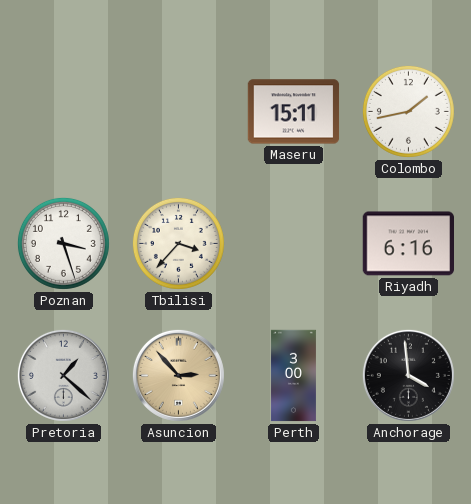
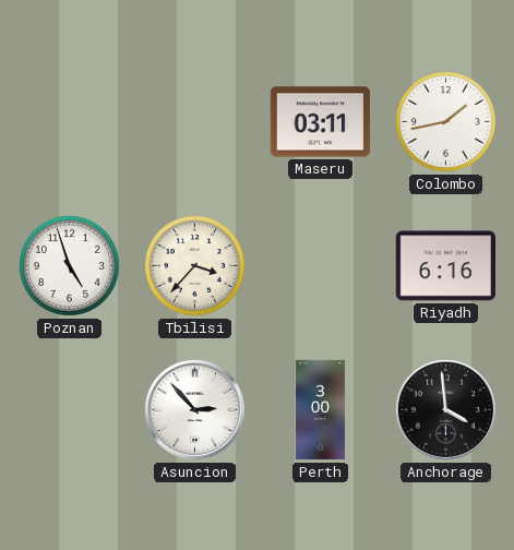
Maseru: 15:11 -> 03:11
Poznan: 3:27 -> 4:57
Pretoria: 1:22 -> none
Asuncion dial: champagne -> white
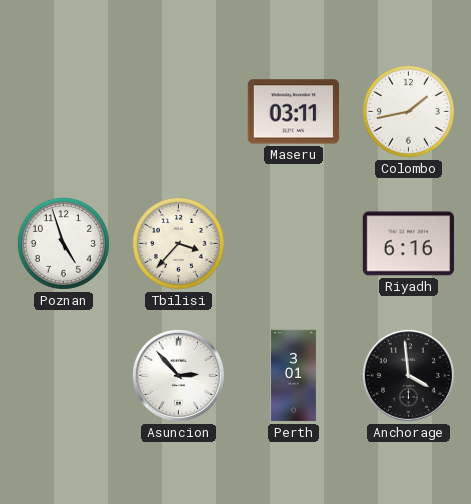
Perth: 3:00 -> 3:01
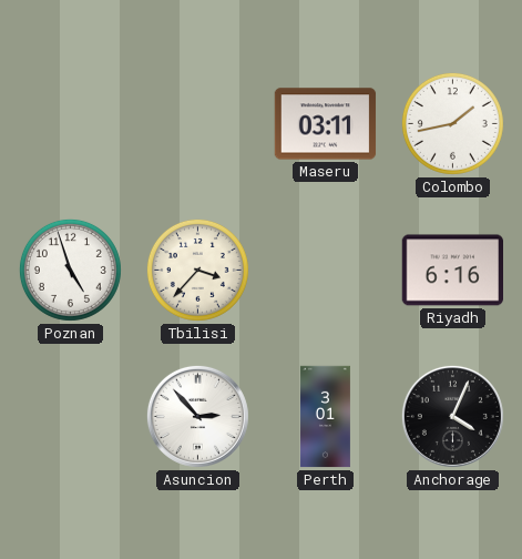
Anchorage: 3:59 -> 4:04
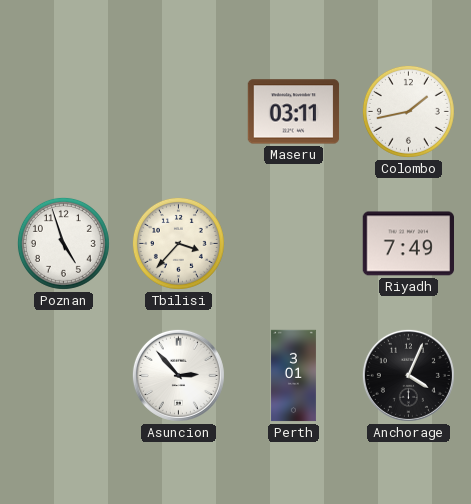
Riyadh: 6:16 -> 7:49
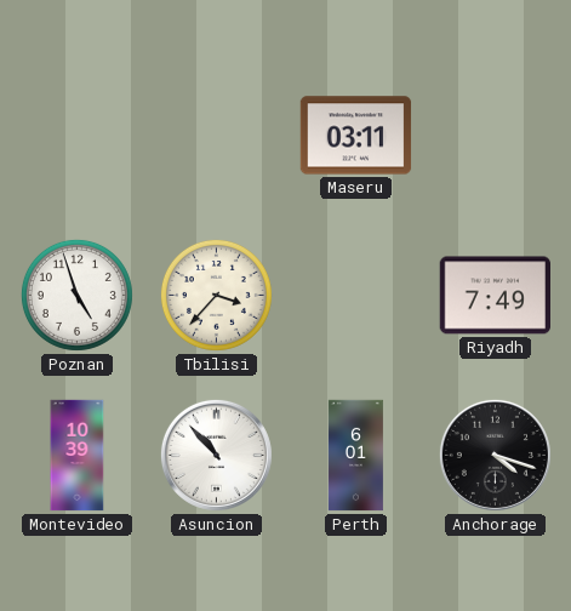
Colombo: 1:43 -> none
Montevideo: none -> 10:39
Asuncion: 2:53 -> 10:53
Perth: 3:01 -> 6:01
Anchorage: 4:04 -> 4:18
